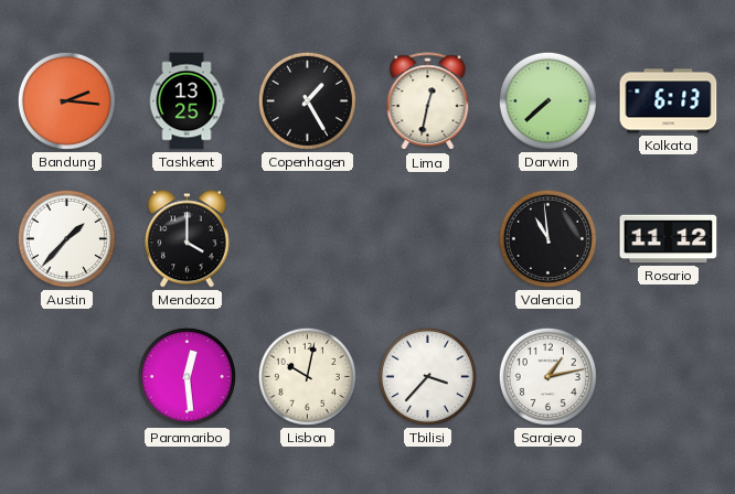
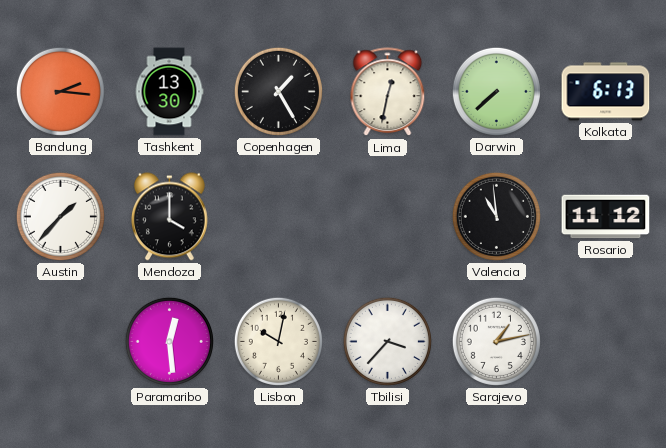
Tashkent: 13:25 -> 13:30
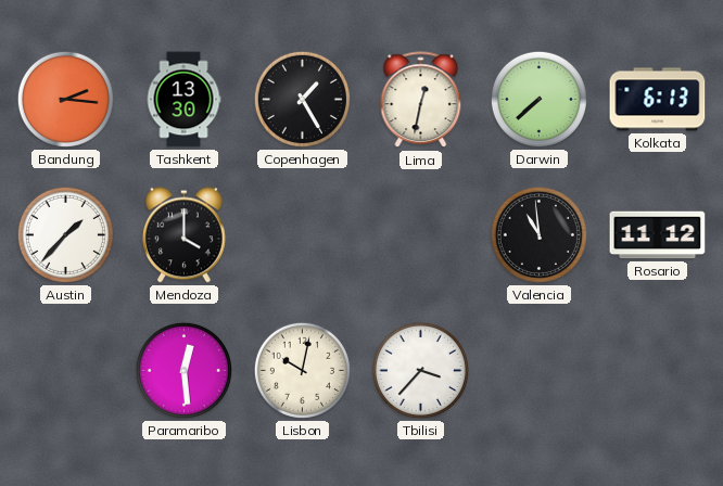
Sarajevo: 1:13 -> none
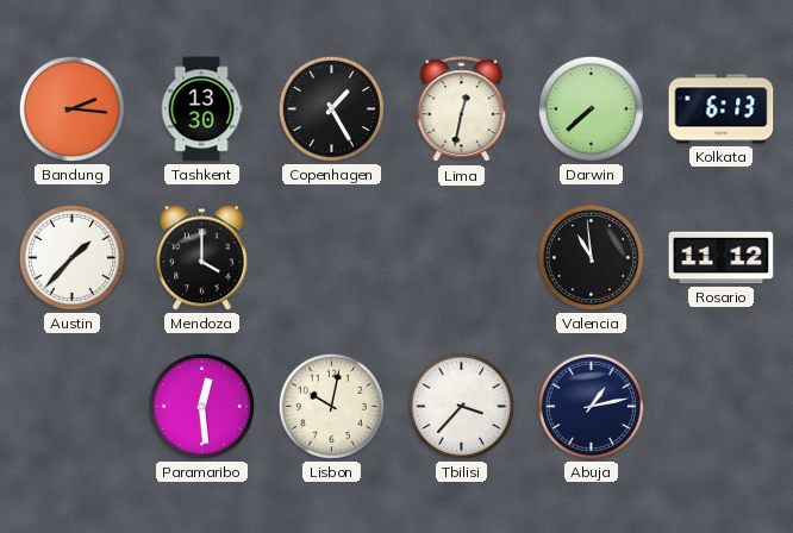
Abuja: none -> 1:13
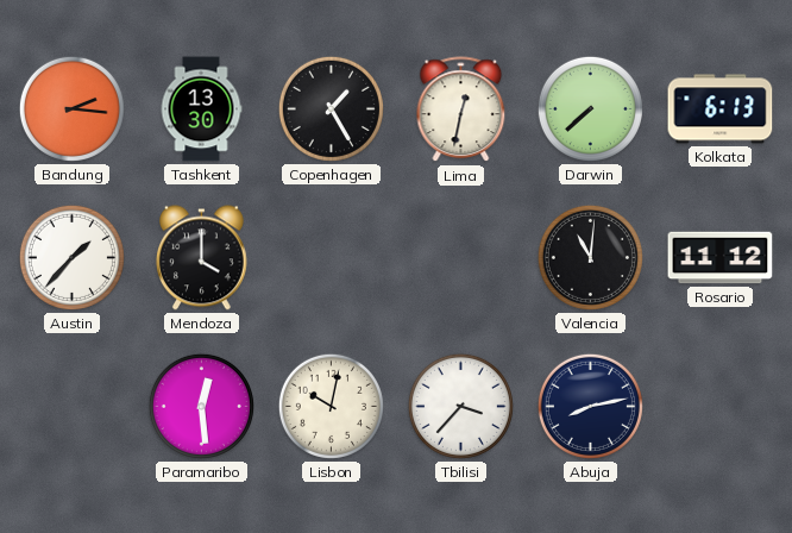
Valencia: 10:59 -> 11:01
Abuja: 1:13 -> 8:13
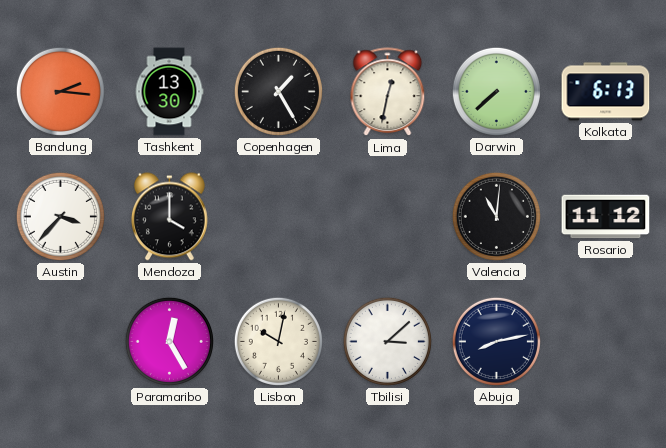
Austin: 1:37 -> 3:37
Paramaribo: 12:29 -> 12:25
Tbilisi: 3:37 -> 3:08
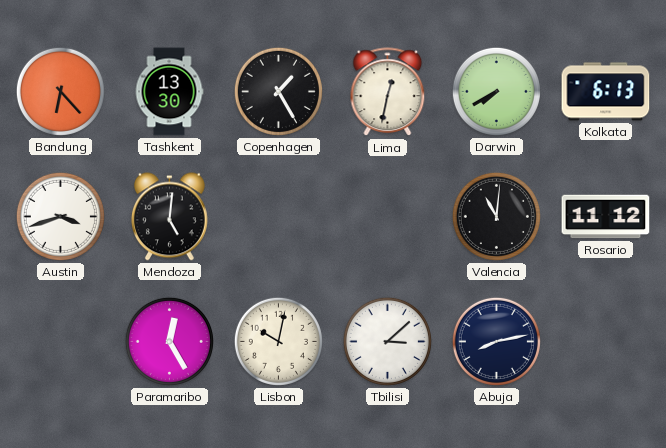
Bandung: 2:16 -> 6:23
Darwin: 7:38 -> 7:40
Austin: 3:37 -> 3:42
Mendoza: 4:00 -> 5:01
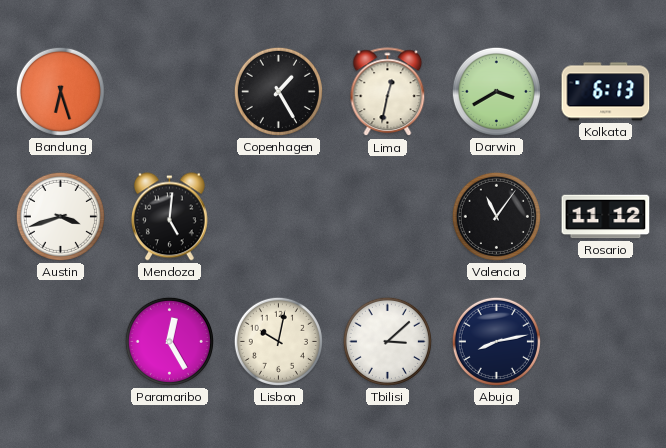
Bandung: 6:23 -> 6:27
Tashkent: 13:30 -> none
Darwin: 7:40 -> 3:40
Valencia: 11:01 -> 11:06
